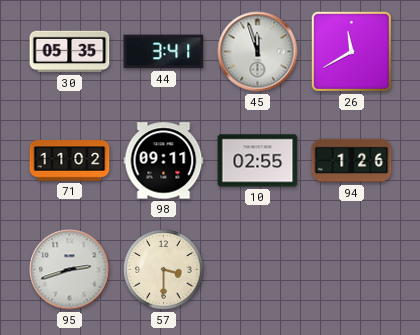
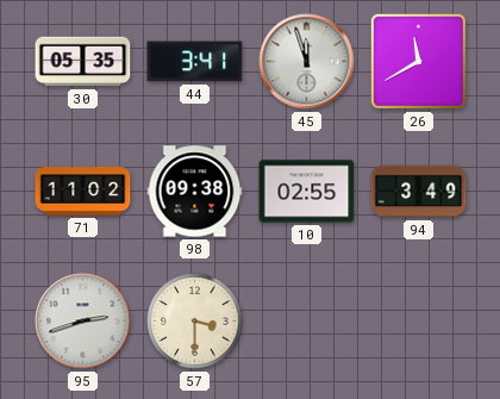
98: 09:11 -> 09:38
94: 1:26 -> 3:49
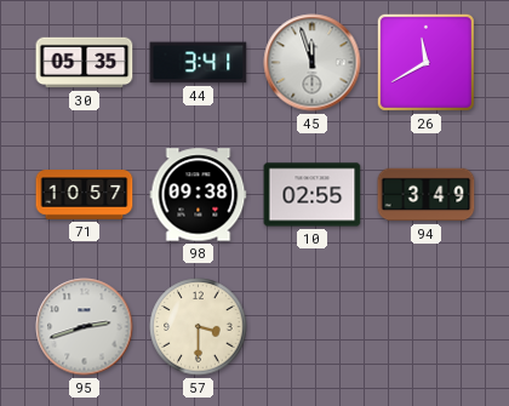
71: 11:02 -> 10:57
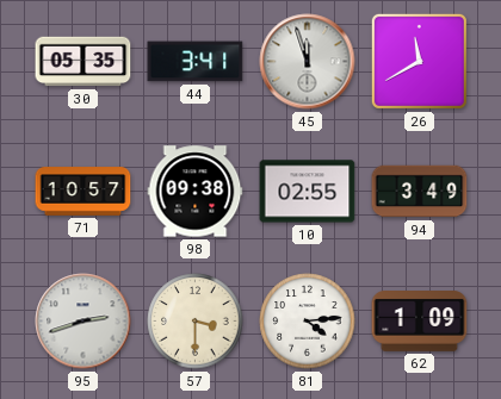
81: none -> 4:14
62: none -> 1:09
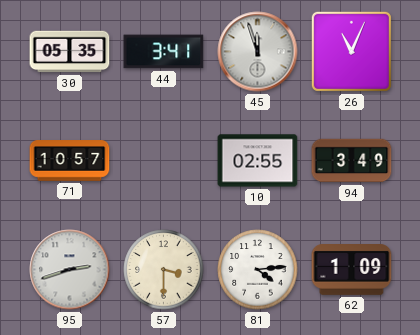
26: 11:40 -> 11:04
98: 09:38 -> none
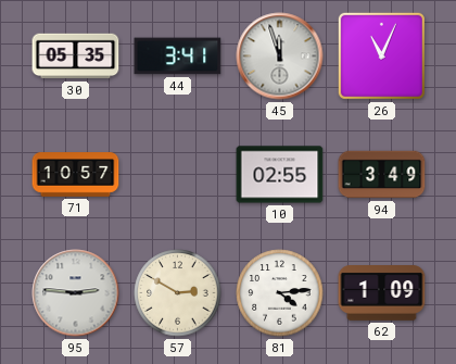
95: 2:42 -> 2:46
57: 3:30 -> 2:50
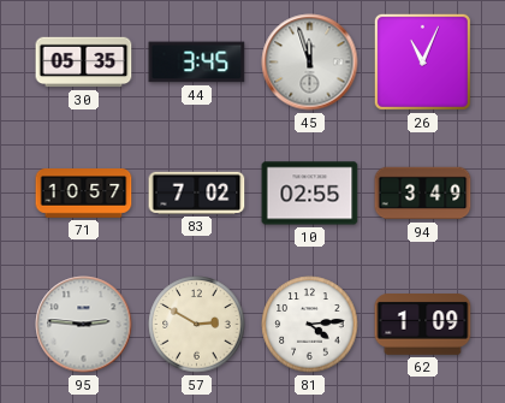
44: 3:41 -> 3:45
83: none -> 7:02
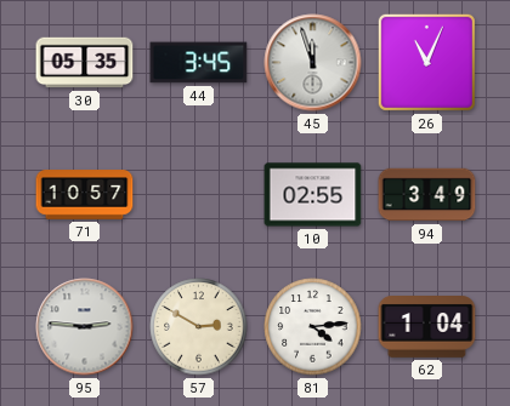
83: 7:02 -> none
62: 1:09 -> 1:04
